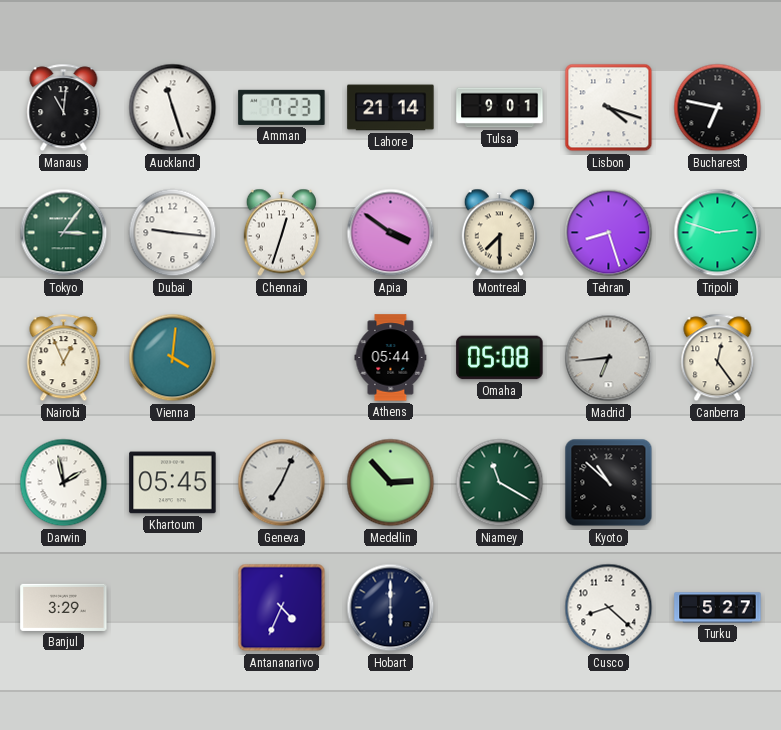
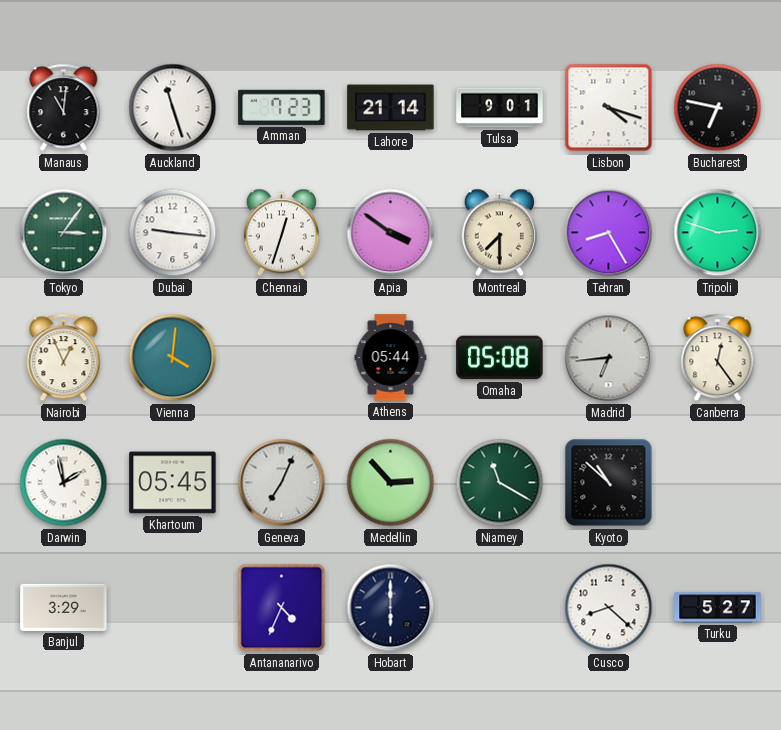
Tehran: 8:27 -> 8:25
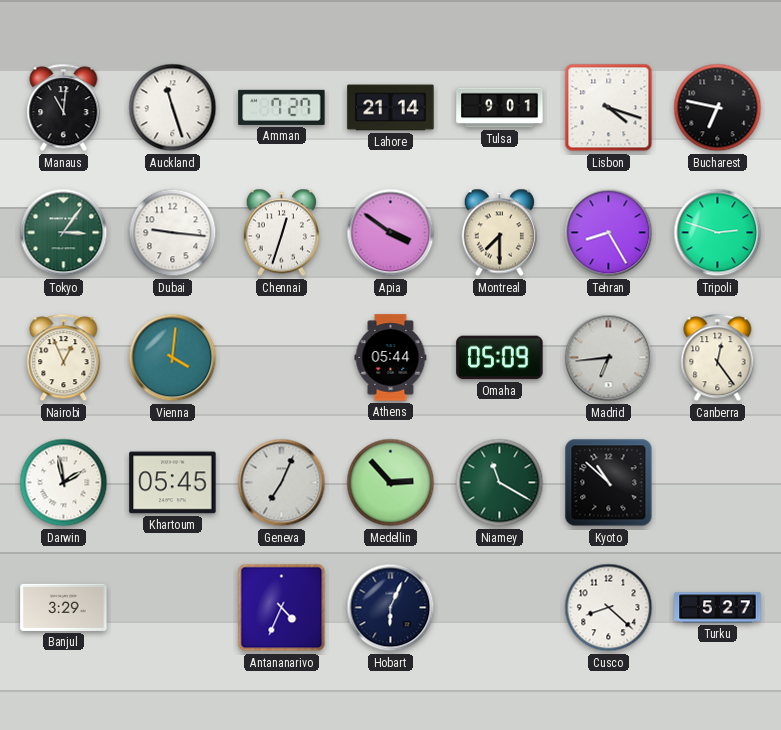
Amman: 7:23 -> 7:27
Omaha: 05:08 -> 05:09
Hobart: 6:00 -> 6:04
